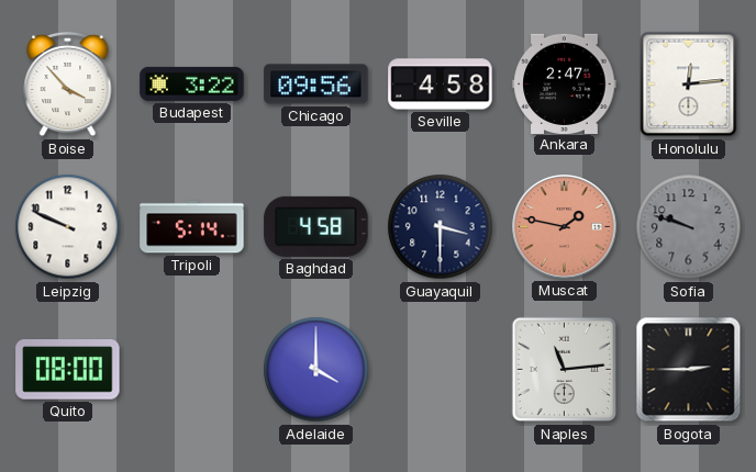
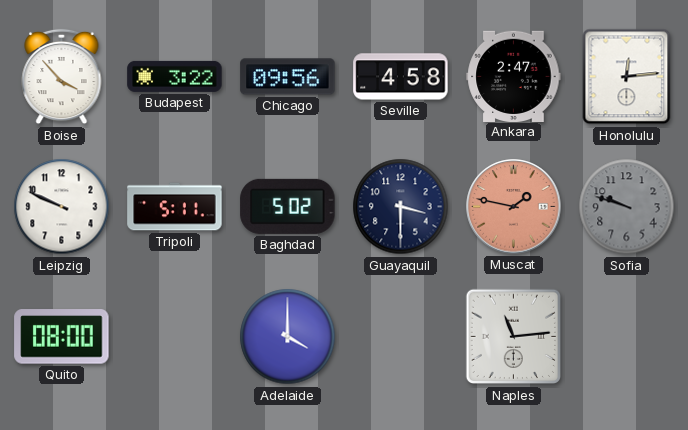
Tripoli: 5:14 -> 5:11
Baghdad: 4:58 -> 5:02
Bogota: 2:45 -> none
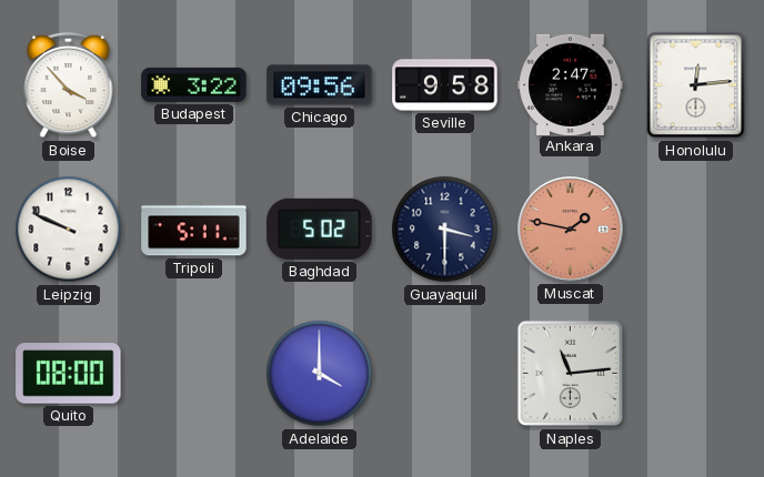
Seville: 4:58 -> 9:58
Sofia: 9:48 -> none
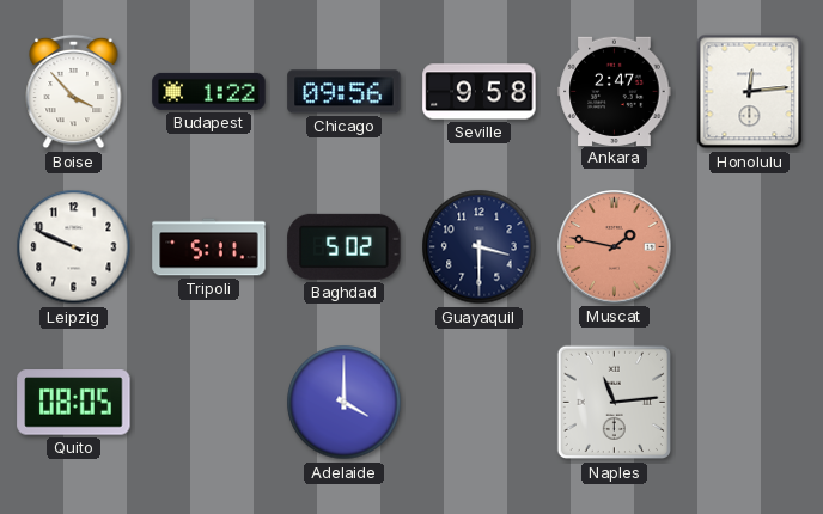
Budapest: 3:22 -> 1:22
Quito: 08:00 -> 08:05
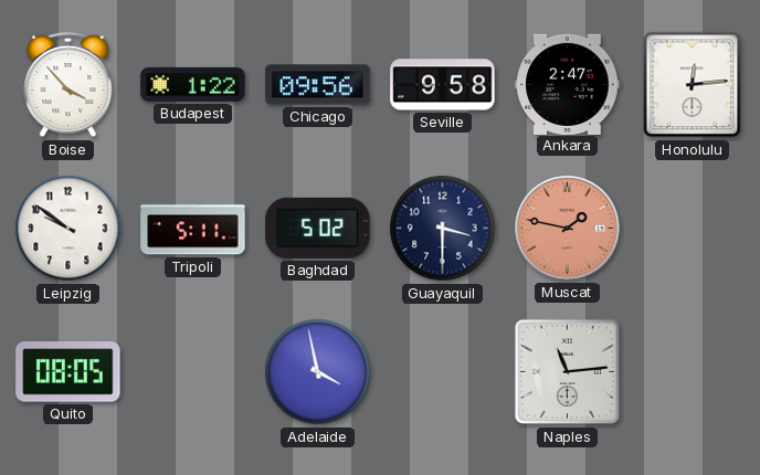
Leipzig: 9:49 -> 9:51
Adelaide: 4:00 -> 3:58
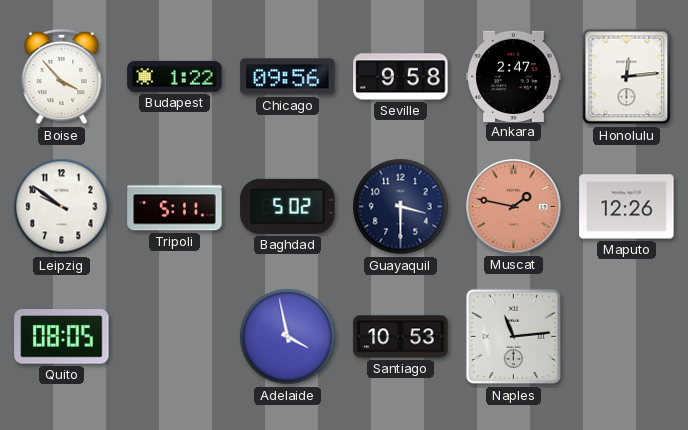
Maputo: none -> 12:26
Santiago: none -> 10:53
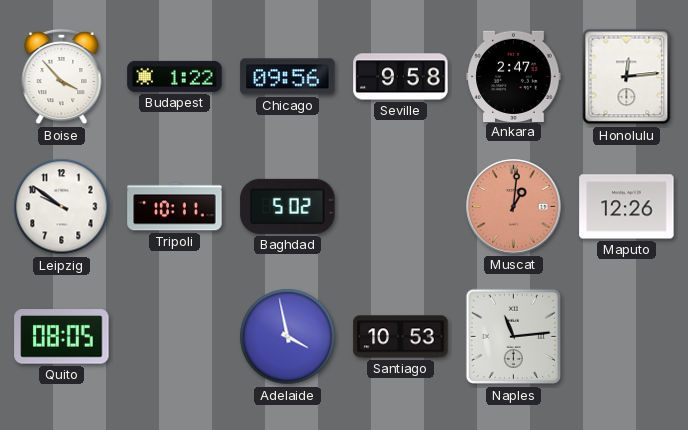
Tripoli: 5:11 -> 10:11
Guayaquil: 3:30 -> none
Muscat: 1:47 -> 1:01
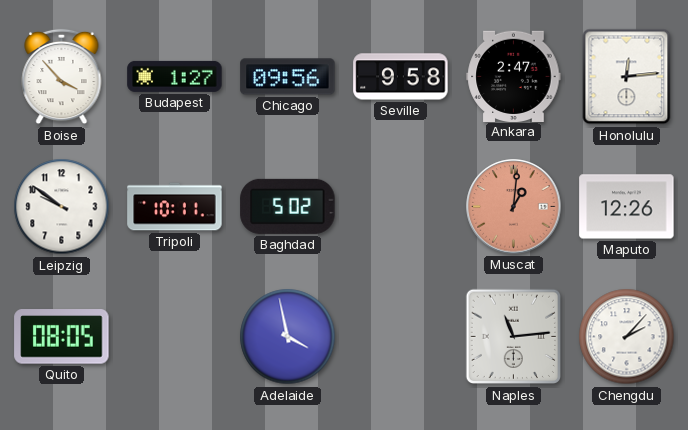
Budapest: 1:22 -> 1:27
Santiago: 10:53 -> none
Chengdu: none -> 2:07
